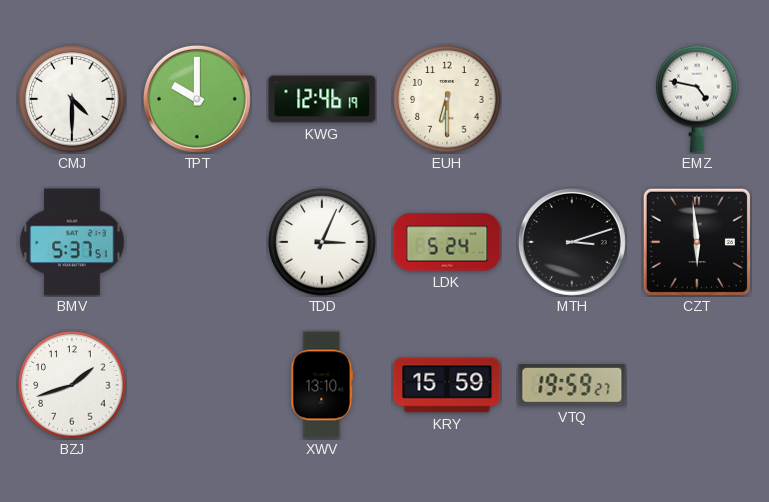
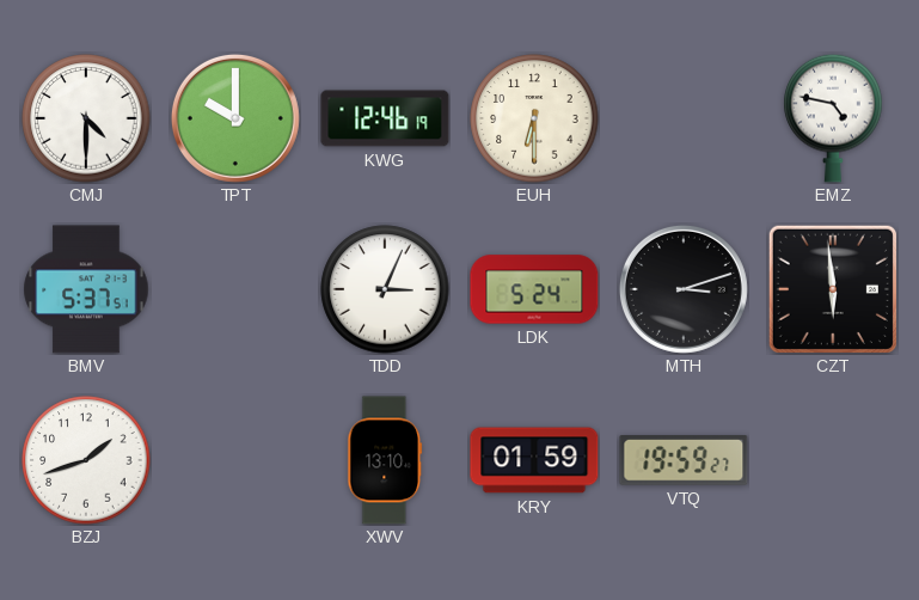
KRY: 15:59 -> 01:59
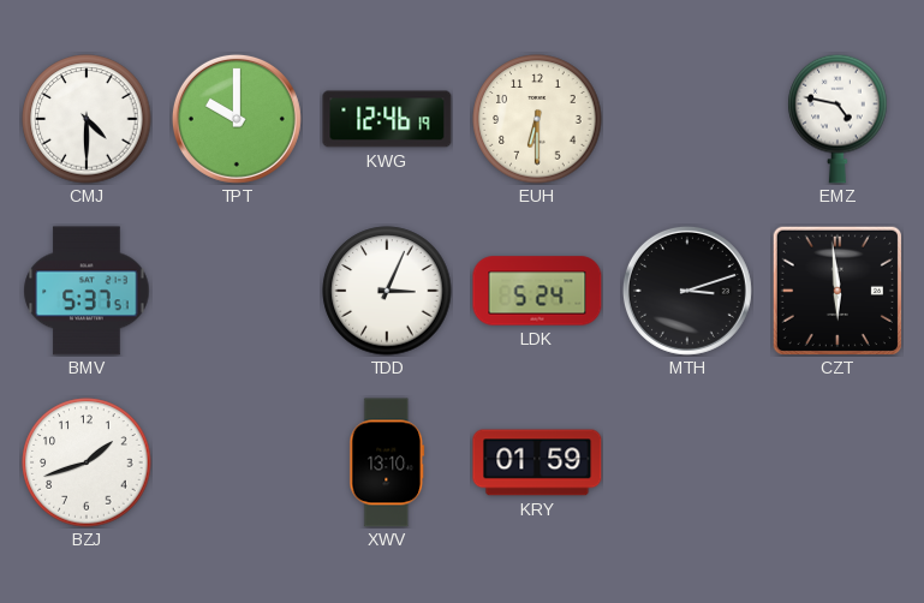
VTQ: 19:59 -> none
